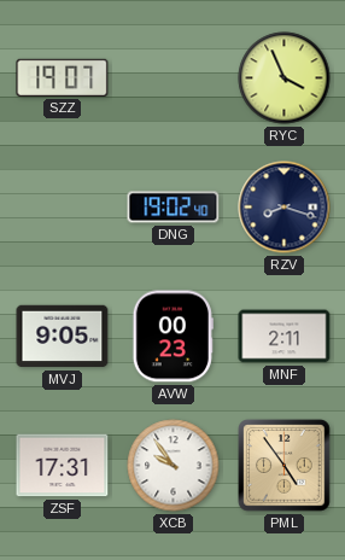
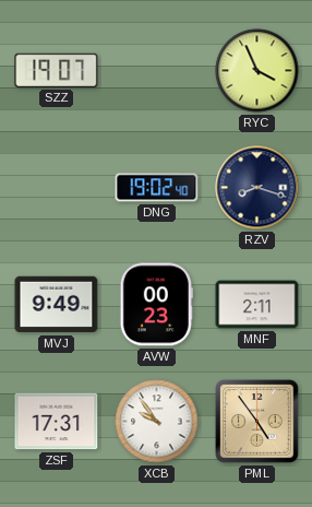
MVJ: 9:05 -> 9:49
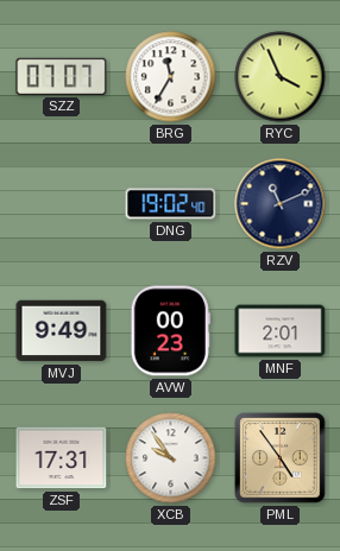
SZZ: 19:07 -> 07:07
BRG: none -> 11:35
RZV: 8:18 -> 11:11
MNF: 2:11 -> 2:01
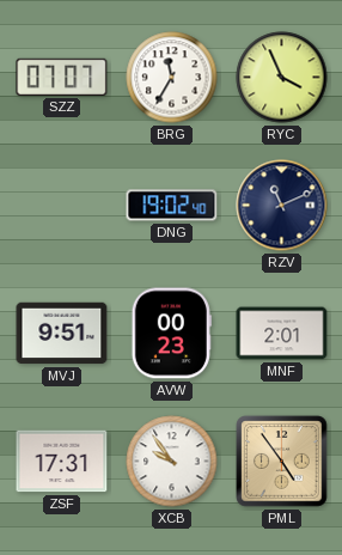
MVJ: 9:49 -> 9:51
